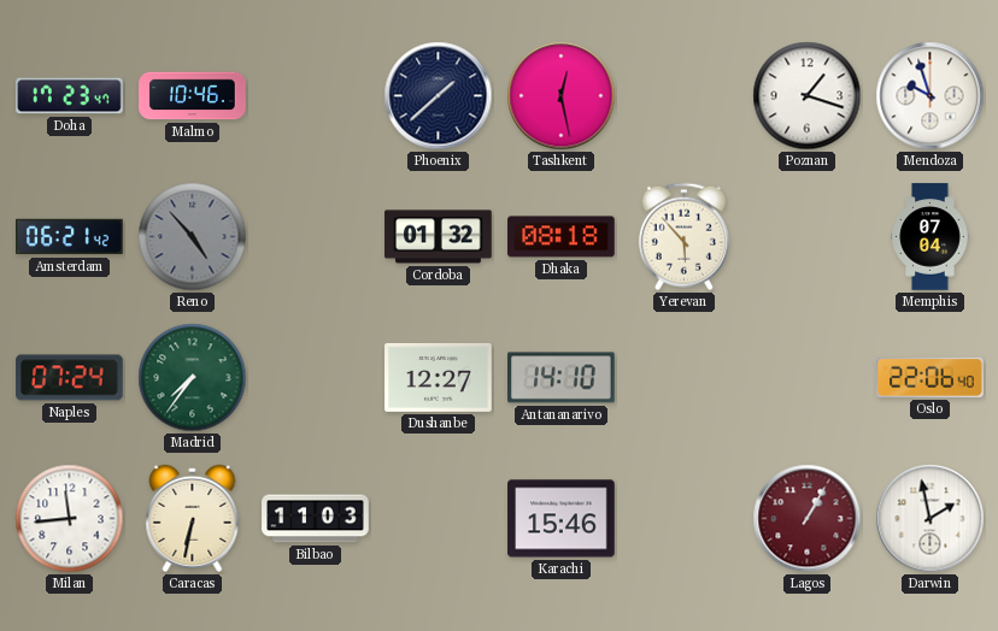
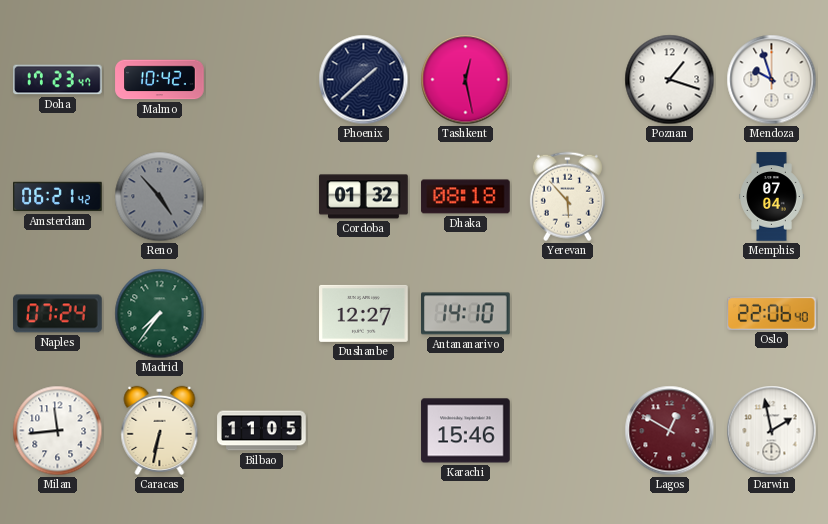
Malmo: 10:46 -> 10:42
Bilbao: 11:03 -> 11:05
Lagos: 1:05 -> 12:50
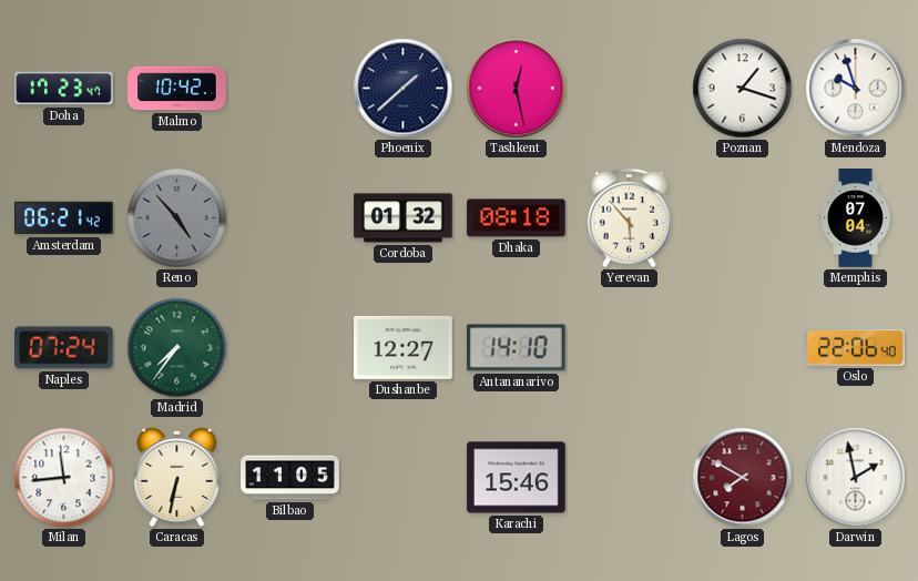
Lagos: 12:50 -> 7:50
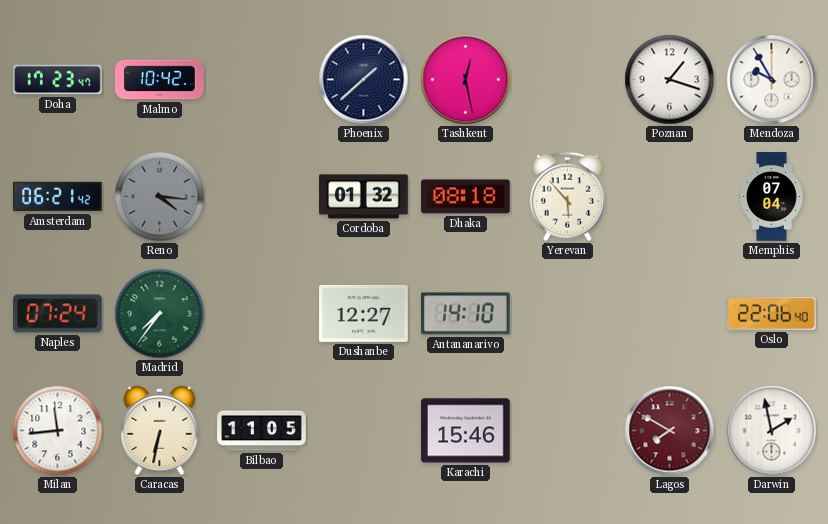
Mendoza: 9:57 -> 9:55
Reno: 4:53 -> 4:16
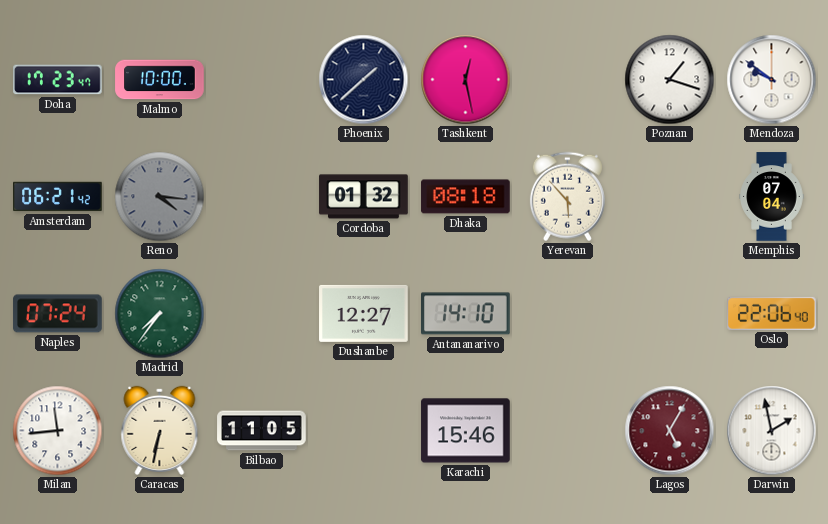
Malmo: 10:42 -> 10:00
Mendoza: 9:55 -> 9:51
Lagos: 7:50 -> 5:05
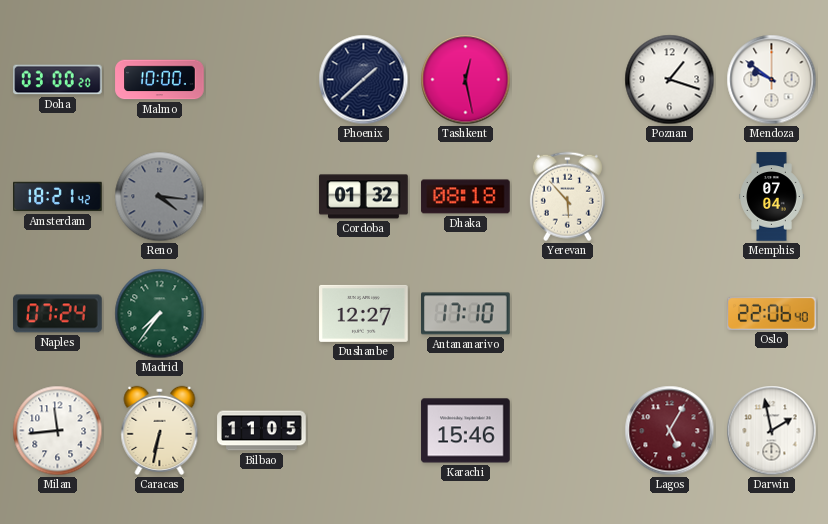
Doha: 17:23 -> 03:00
Amsterdam: 06:21 -> 18:21
Antananarivo: 14:10 -> 17:10
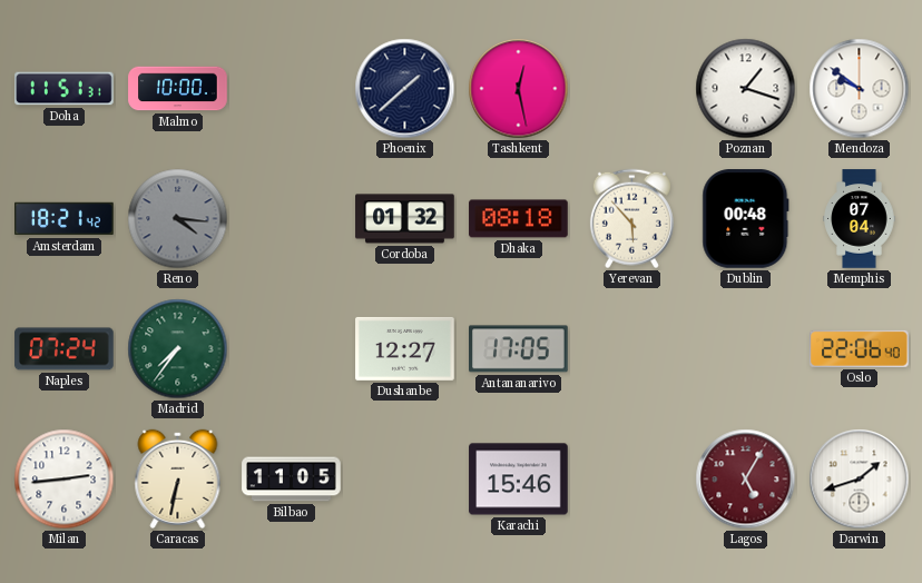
Doha: 03:00 -> 11:51
Dublin: none -> 00:48
Antananarivo: 17:10 -> 17:05
Milan: 11:44 -> 2:44
Darwin: 1:58 -> 1:42
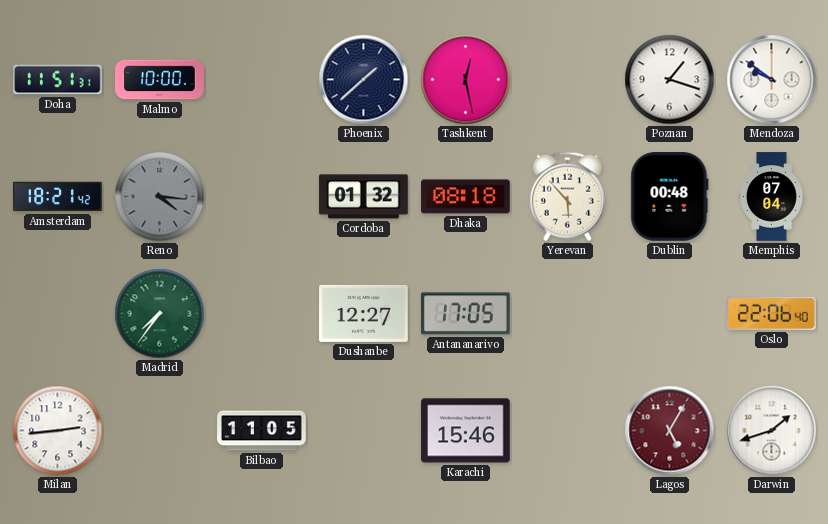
Naples: 07:24 -> none
Caracas: 6:32 -> none
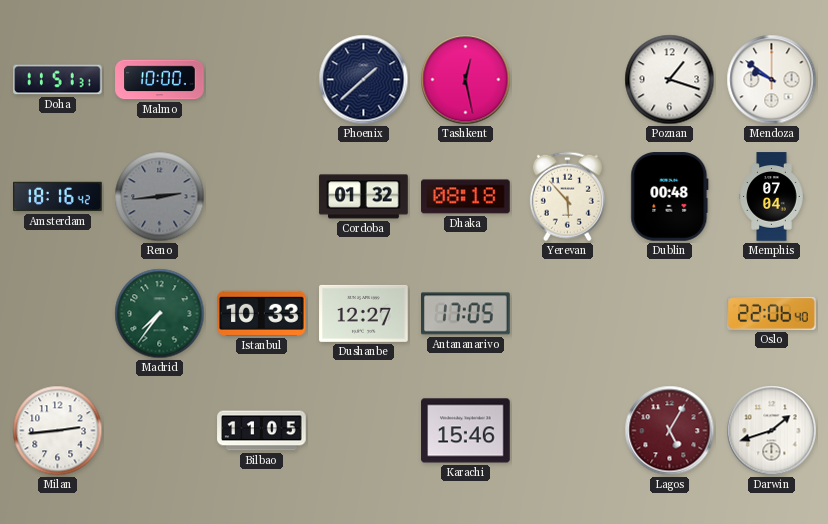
Amsterdam: 18:21 -> 18:16
Reno: 4:16 -> 2:44
Istanbul: none -> 10:33
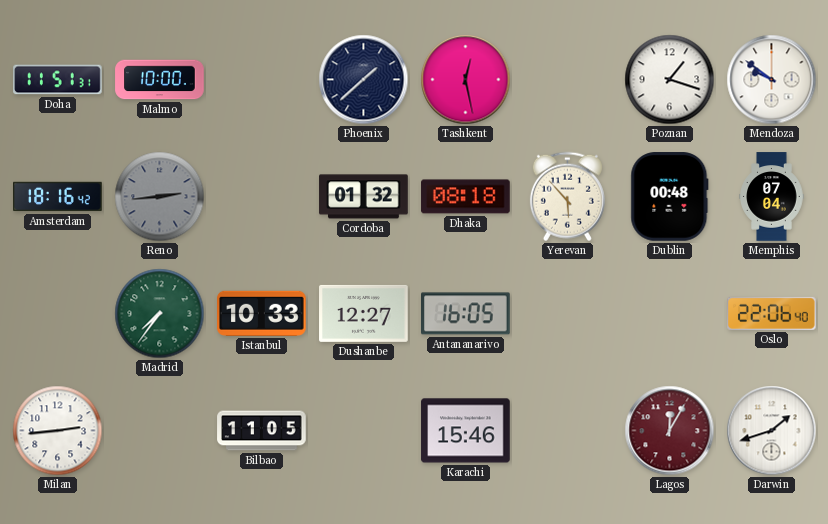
Antananarivo: 17:05 -> 16:05
Lagos: 5:05 -> 12:05
